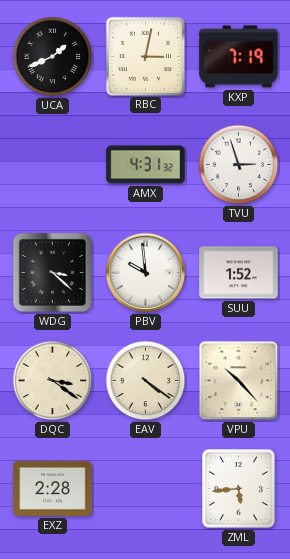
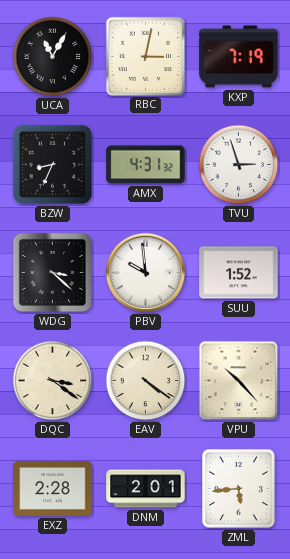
UCA: 1:41 -> 11:05
BZW: none -> 8:34
DNM: none -> 2:01
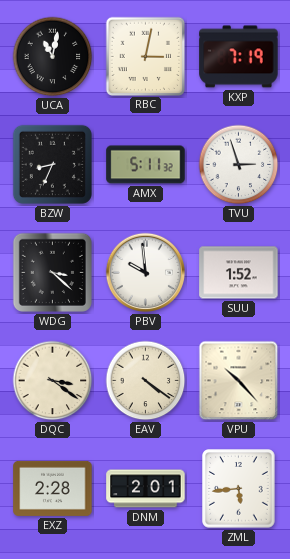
UCA: 11:05 -> 11:02
AMX: 4:31 -> 5:11
